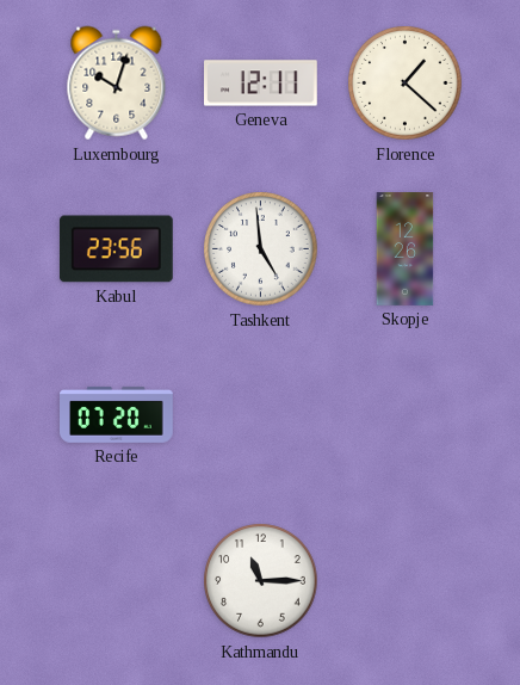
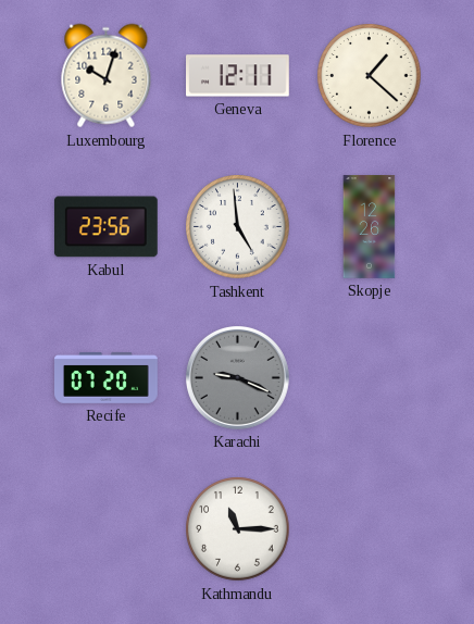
Karachi: none -> 9:19
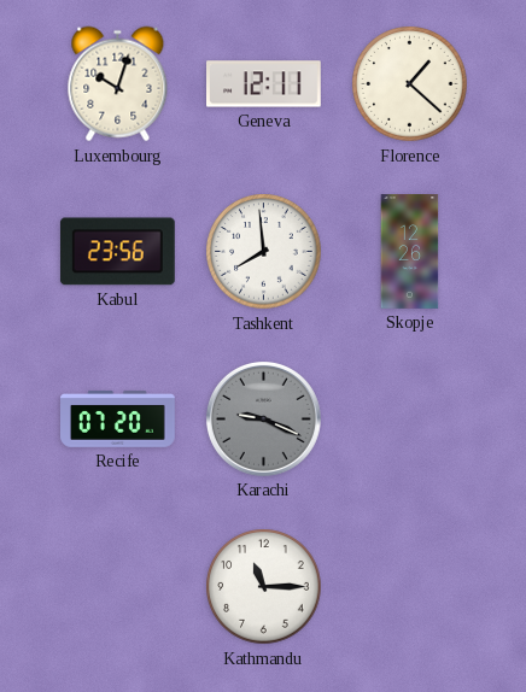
Tashkent: 4:59 -> 7:59
